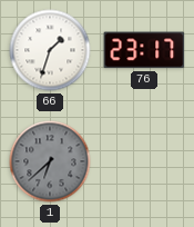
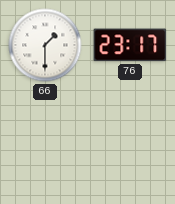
66: 1:33 -> 1:30
1: 6:38 -> none
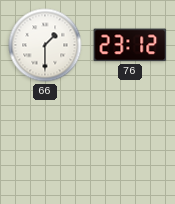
76: 23:17 -> 23:12
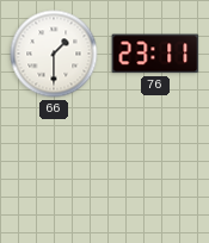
76: 23:12 -> 23:11
